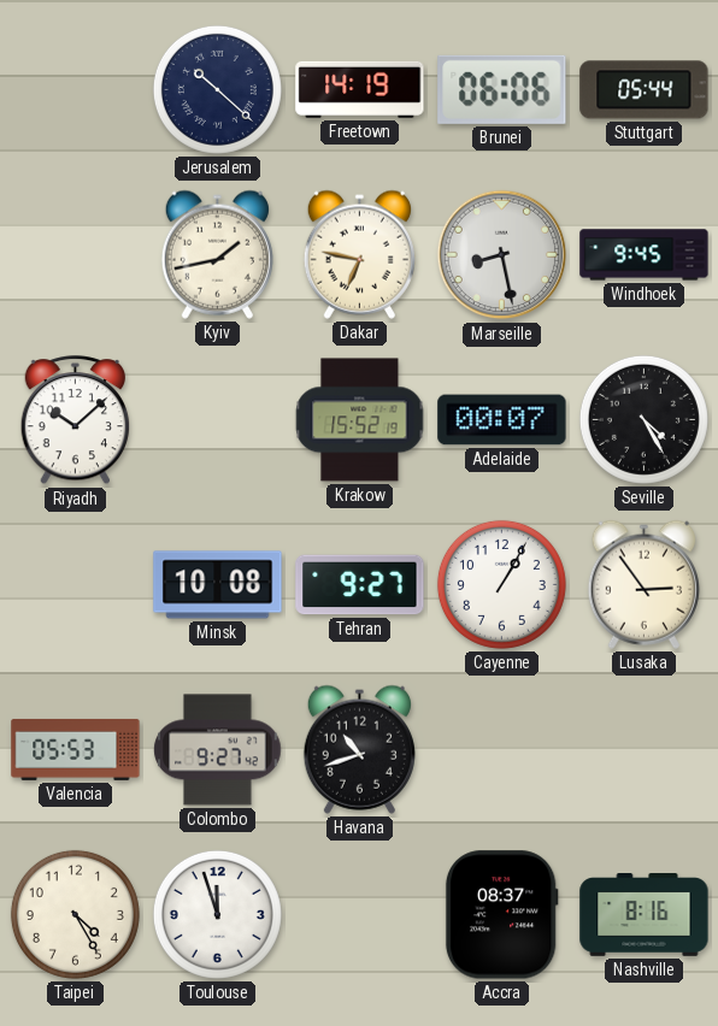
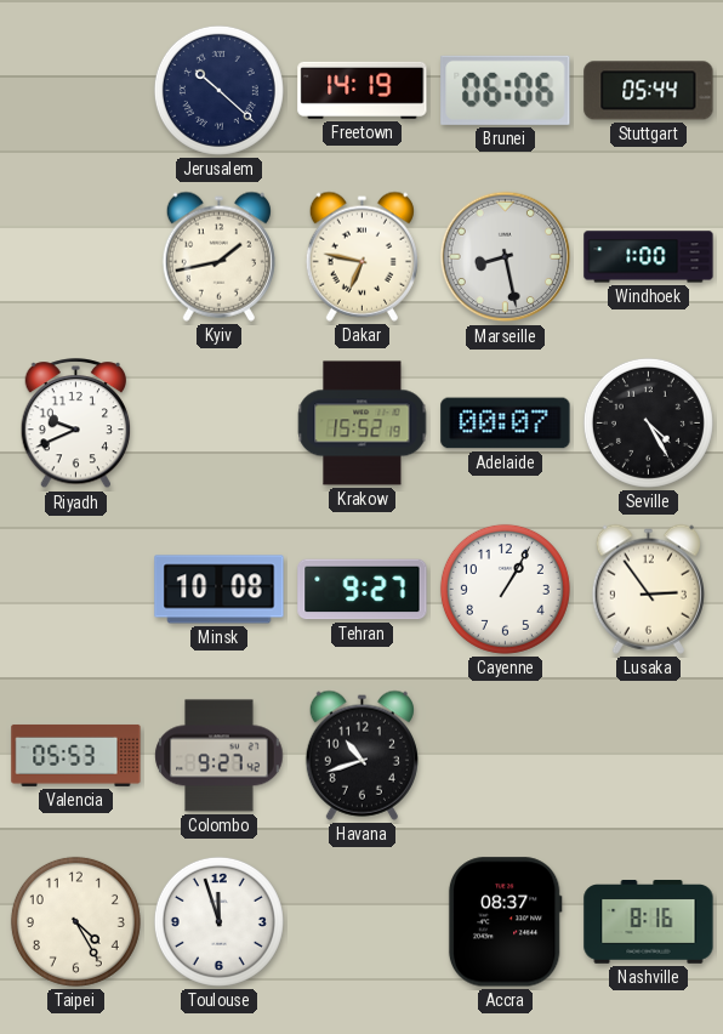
Windhoek: 9:45 -> 1:00
Riyadh: 10:08 -> 9:41
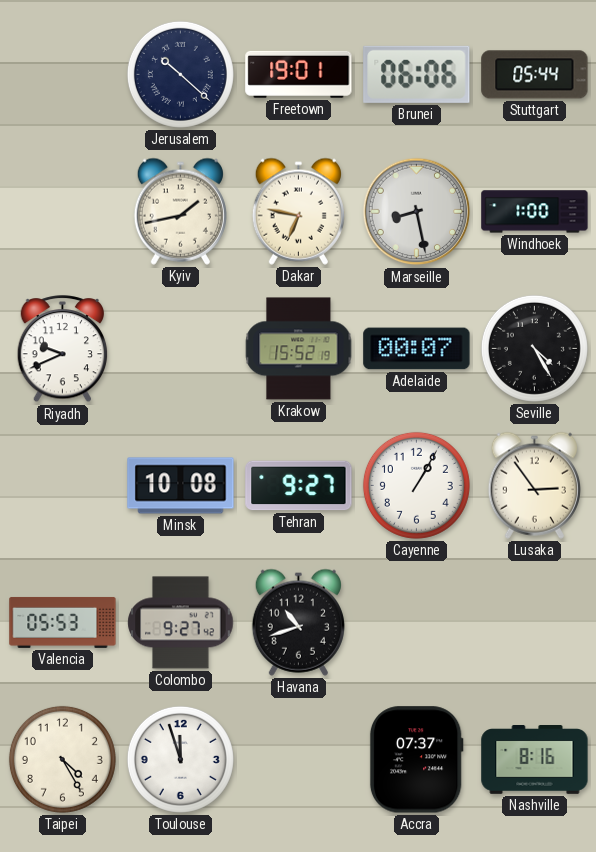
Freetown: 14:19 -> 19:01
Accra: 08:37 -> 07:37
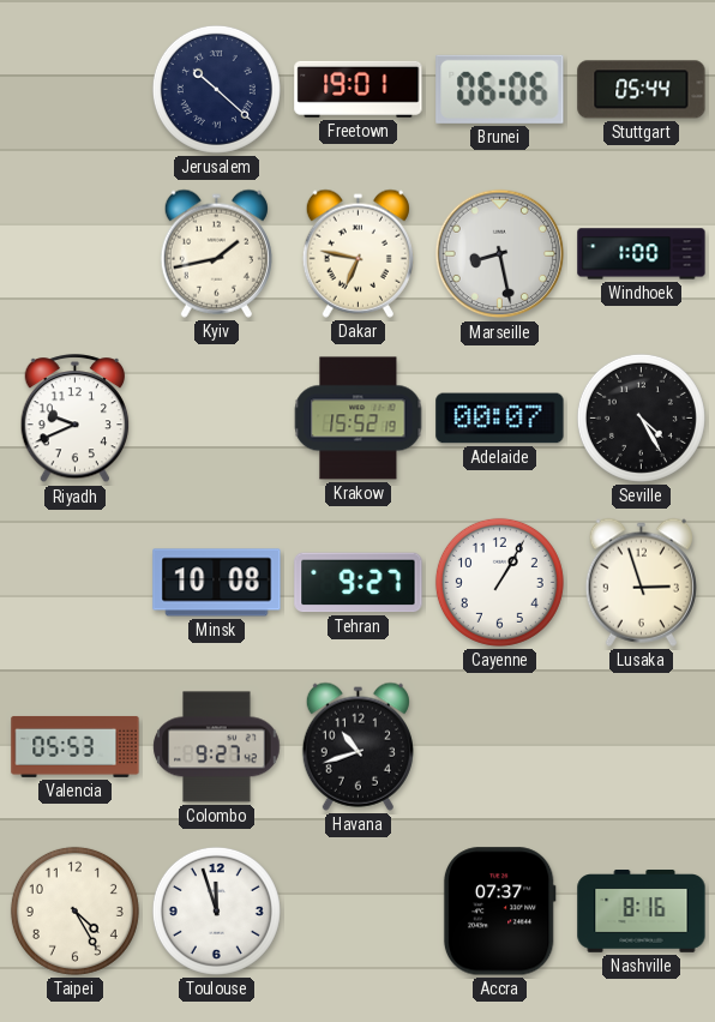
Lusaka: 2:54 -> 2:57
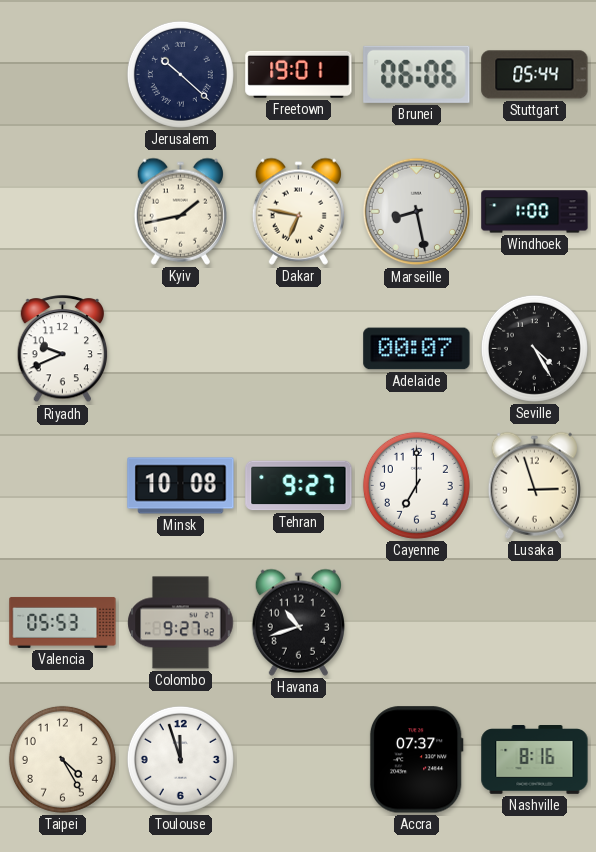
Krakow: 15:52 -> none
Cayenne: 1:05 -> 7:00
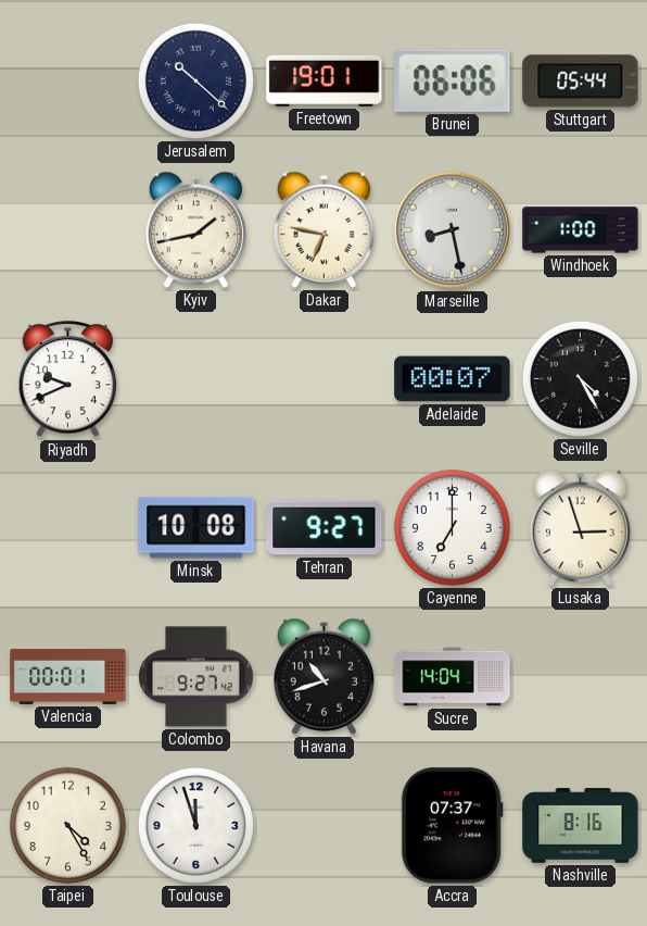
Valencia: 05:53 -> 00:01
Sucre: none -> 14:04
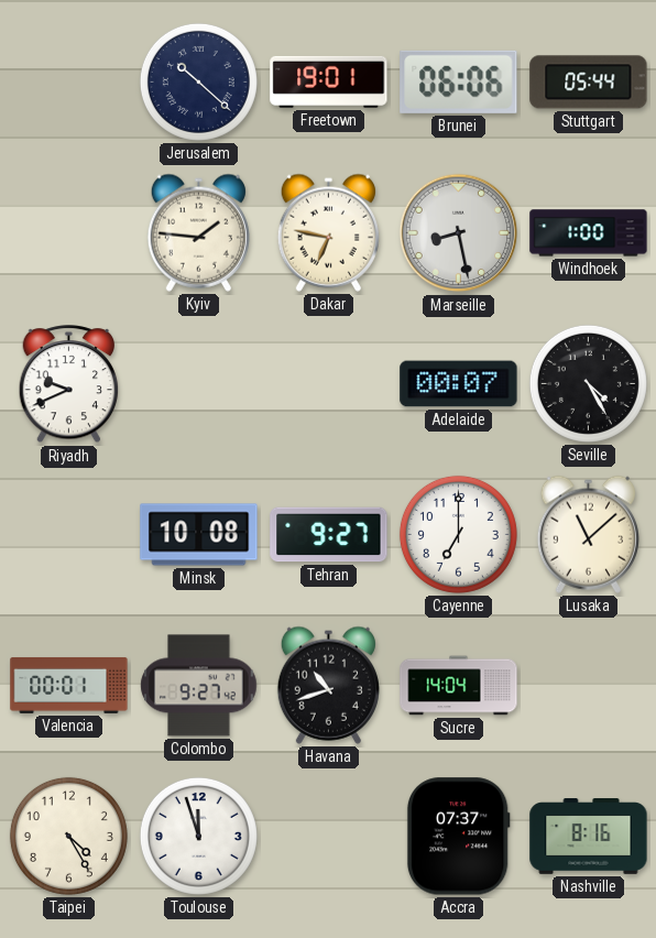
Kyiv: 1:43 -> 1:46
Lusaka: 2:57 -> 11:08
